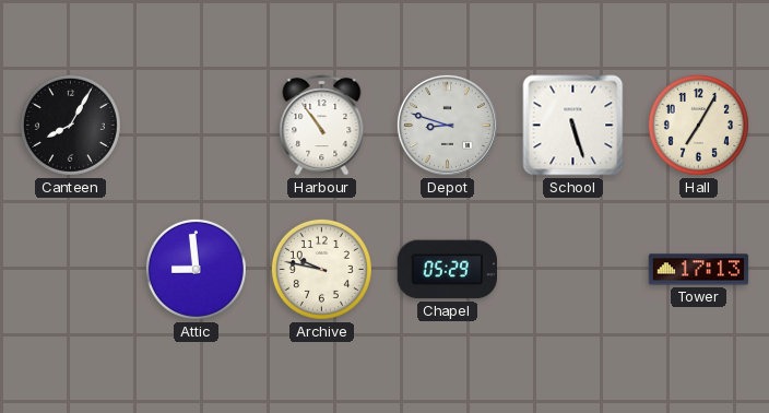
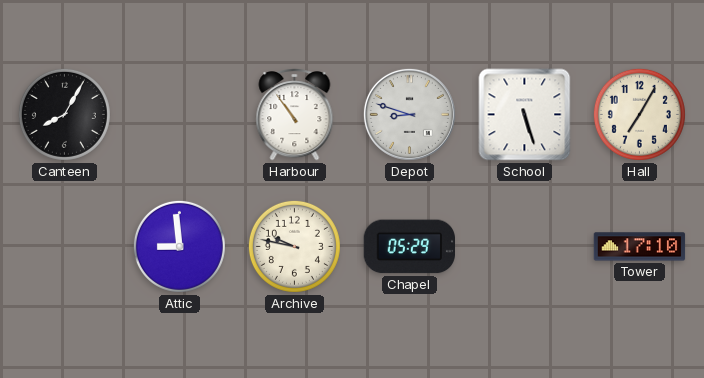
Tower: 17:13 -> 17:10
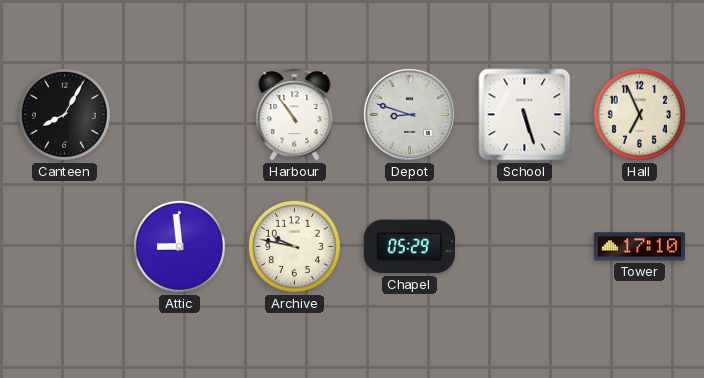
Hall: 7:05 -> 6:56
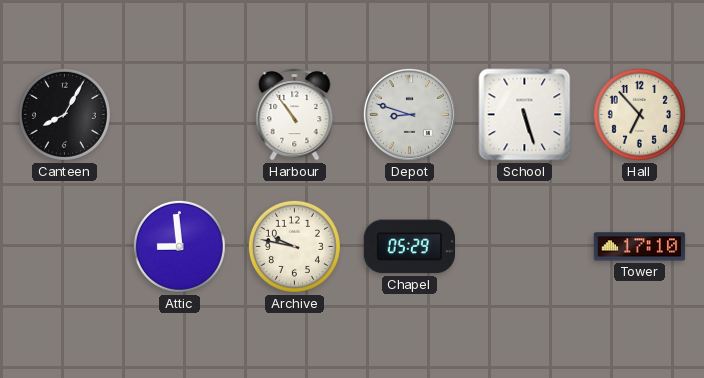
Hall: 6:56 -> 6:53
